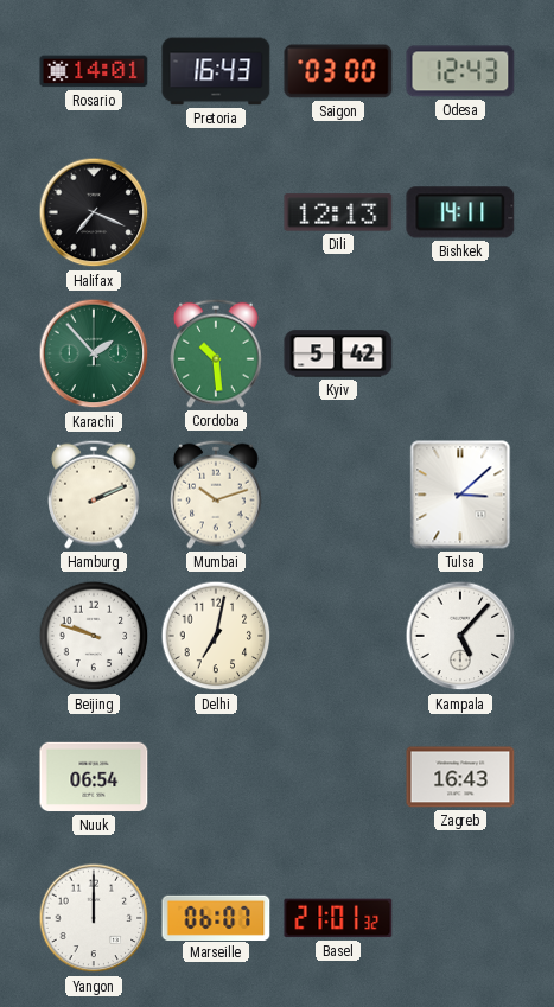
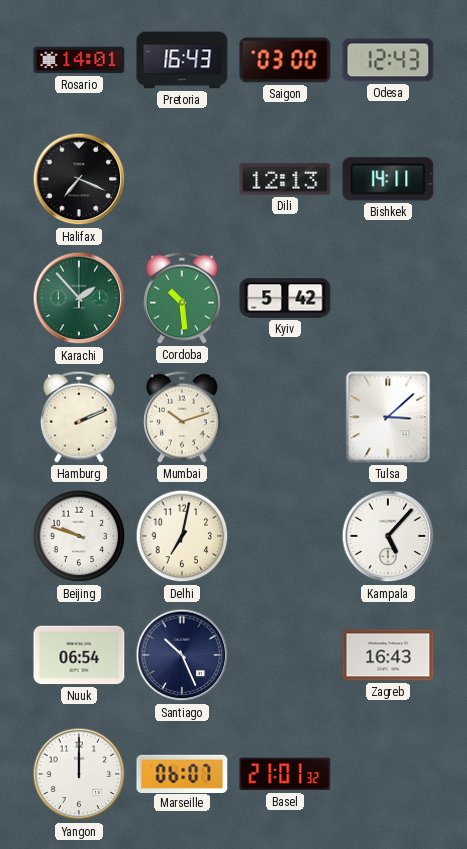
Santiago: none -> 10:26
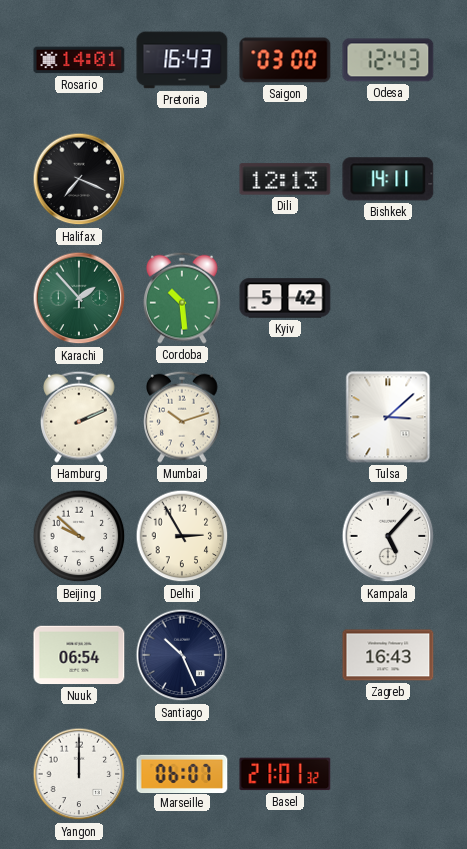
Beijing: 9:48 -> 9:52
Delhi: 7:02 -> 2:55
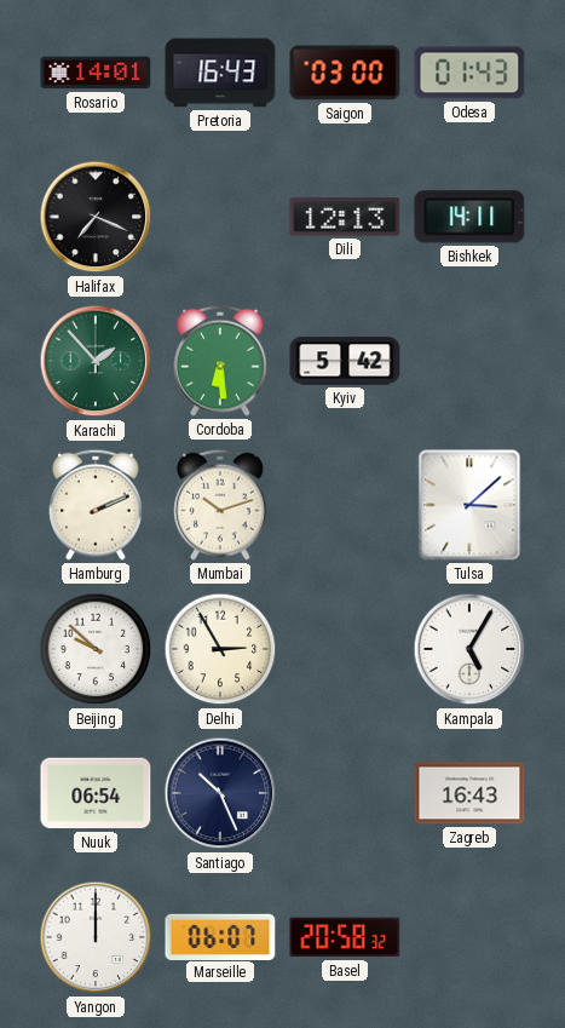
Odesa: 12:43 -> 01:43
Cordoba: 10:29 -> 6:29
Kampala: 5:07 -> 5:05
Basel: 21:01 -> 20:58
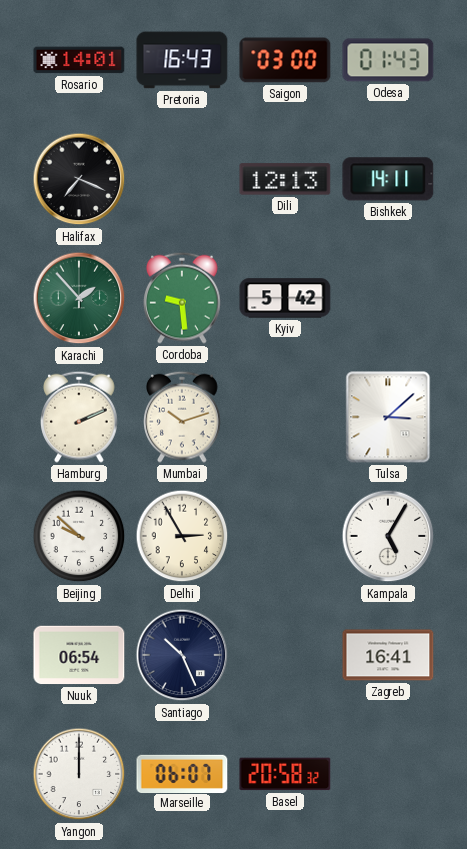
Cordoba: 6:29 -> 9:29
Zagreb: 16:43 -> 16:41
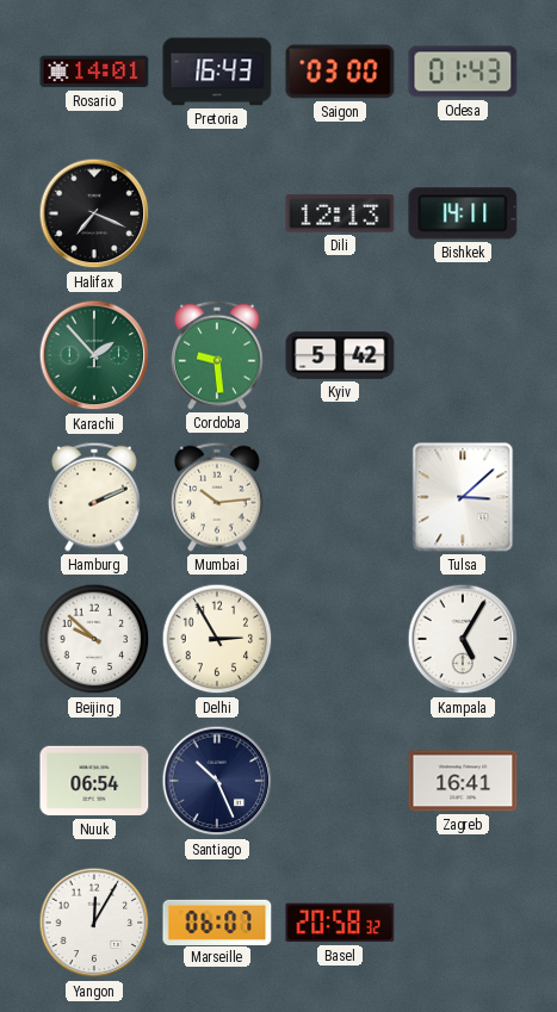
Mumbai: 10:12 -> 10:14
Yangon: 12:00 -> 12:05
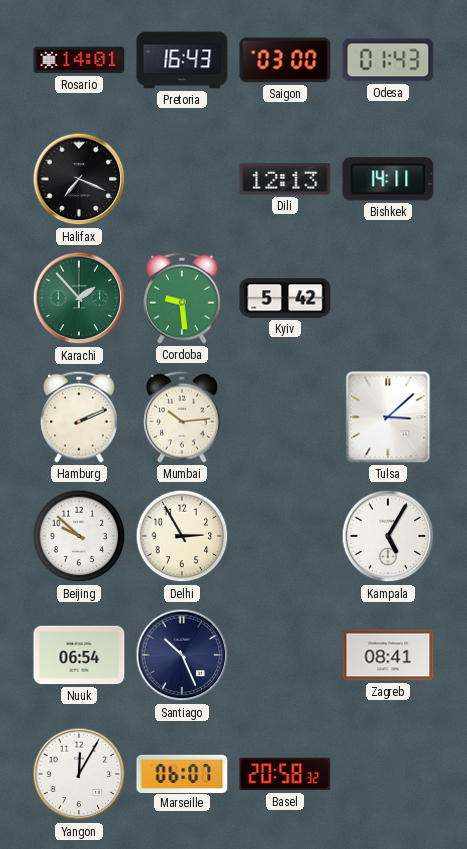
Zagreb: 16:41 -> 08:41
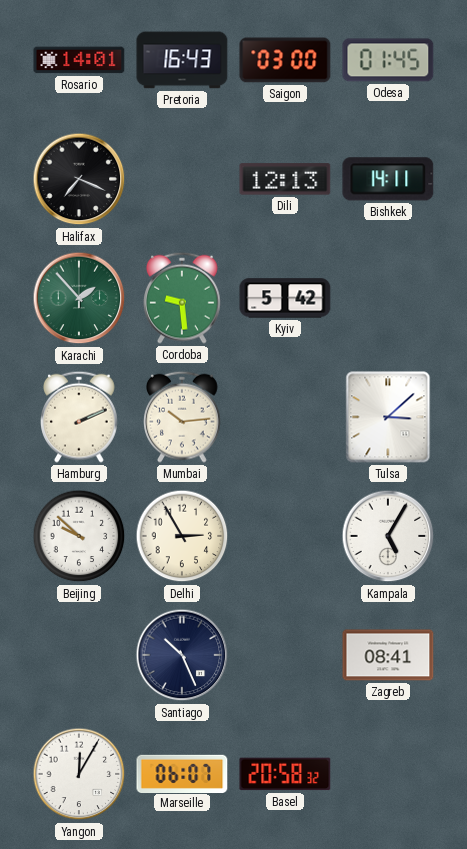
Odesa: 01:43 -> 01:45
Nuuk: 06:54 -> none
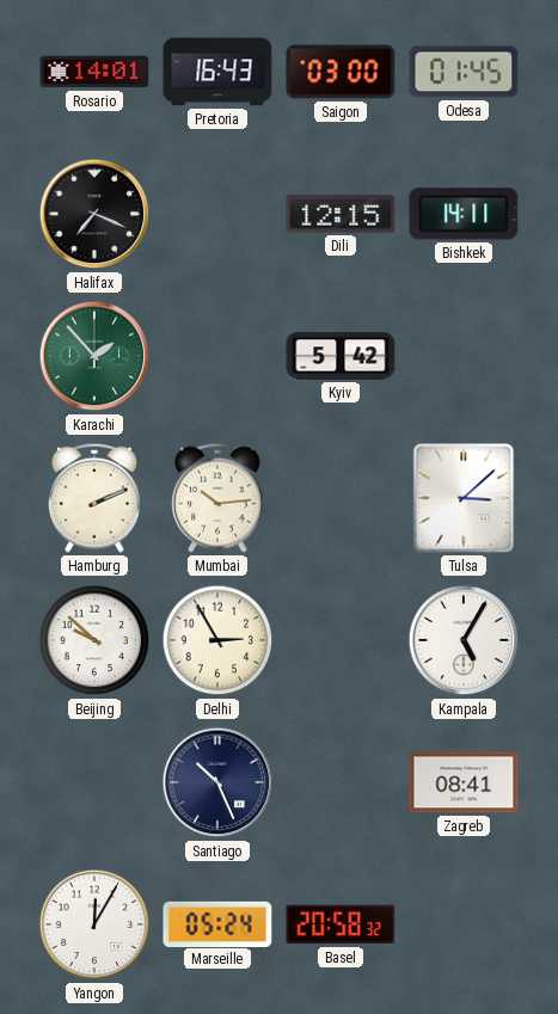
Dili: 12:13 -> 12:15
Cordoba: 9:29 -> none
Marseille: 06:07 -> 05:24
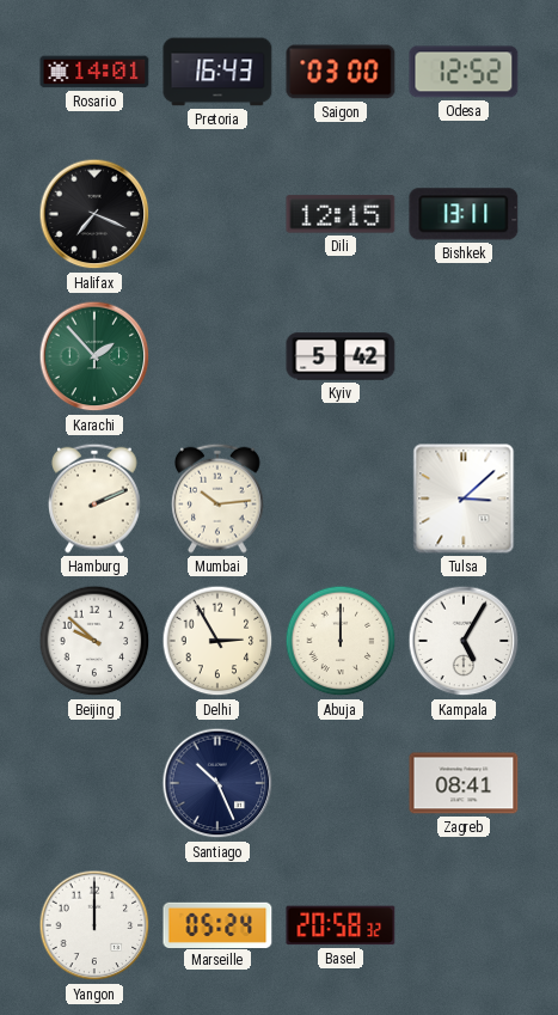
Odesa: 01:45 -> 12:52
Bishkek: 14:11 -> 13:11
Abuja: none -> 12:00
Yangon: 12:05 -> 12:00
